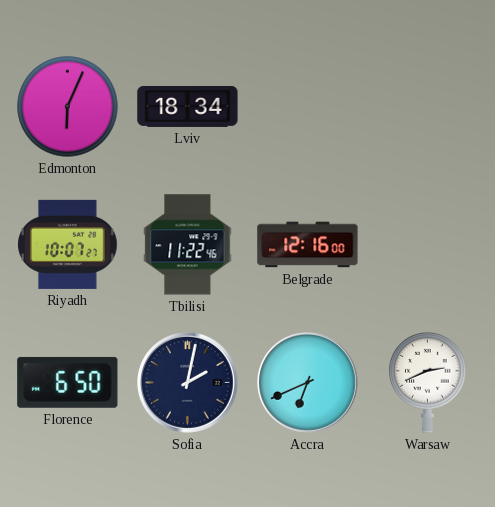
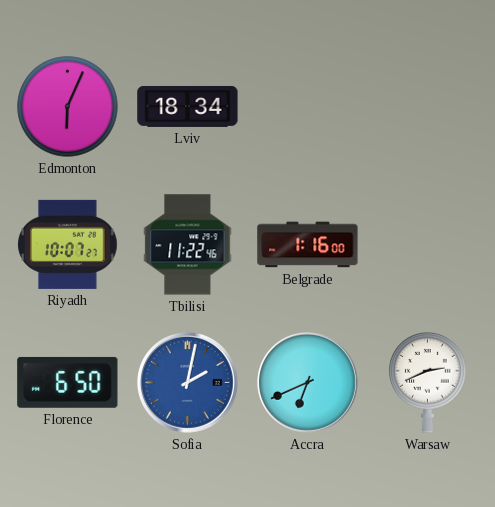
Belgrade: 12:16 -> 1:16
Sofia dial: navy -> blue
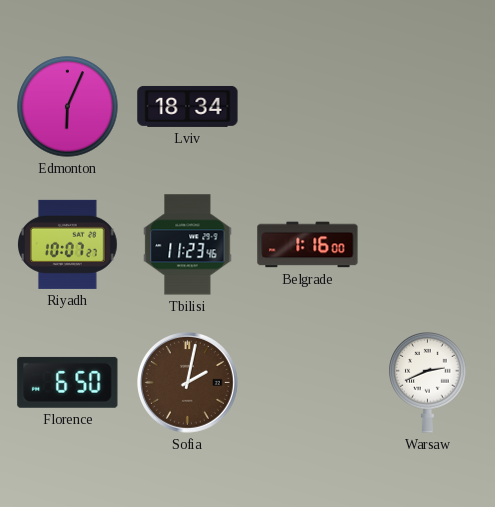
Tbilisi: 11:22 -> 11:23
Sofia dial: blue -> brown
Accra: 6:41 -> none
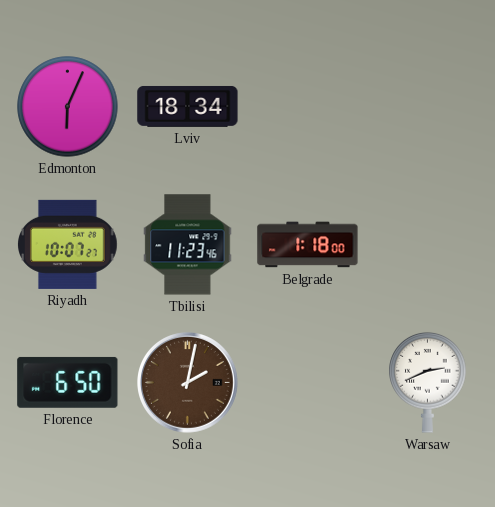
Belgrade: 1:16 -> 1:18
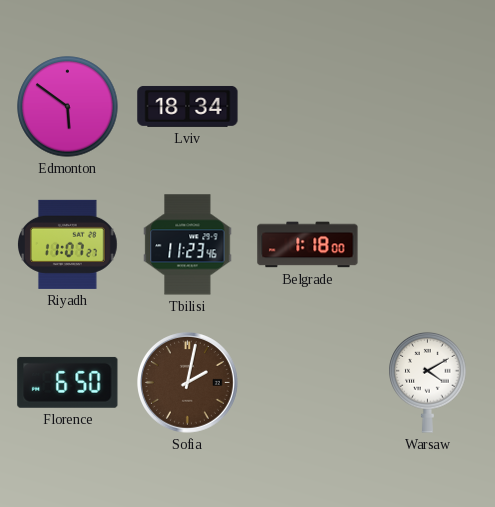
Edmonton: 6:04 -> 5:51
Riyadh: 10:07 -> 11:07
Warsaw: 2:41 -> 4:10
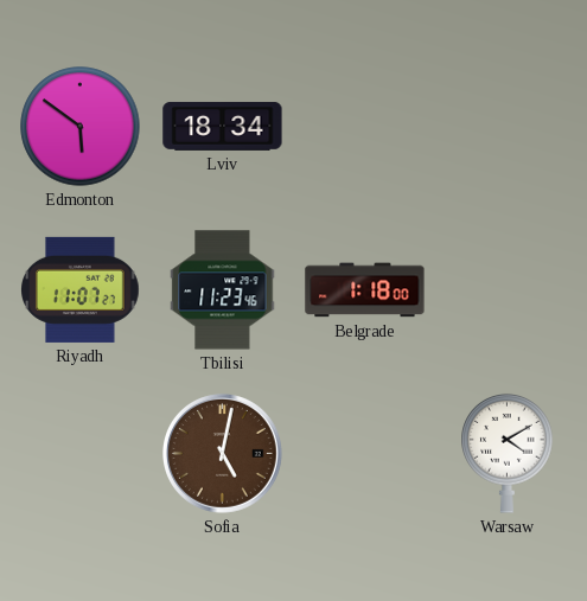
Florence: 6:50 -> none
Sofia: 2:02 -> 5:02
